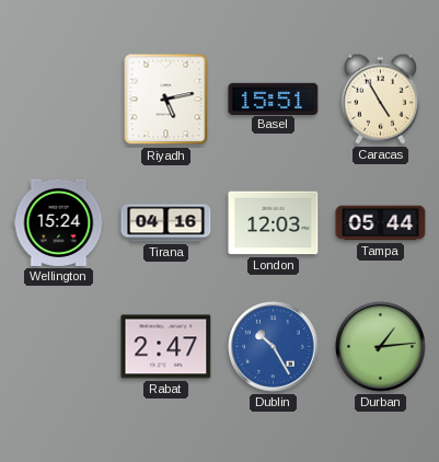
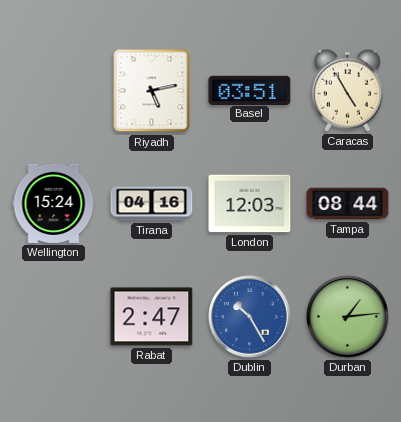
Basel: 15:51 -> 03:51
Tampa: 05:44 -> 08:44
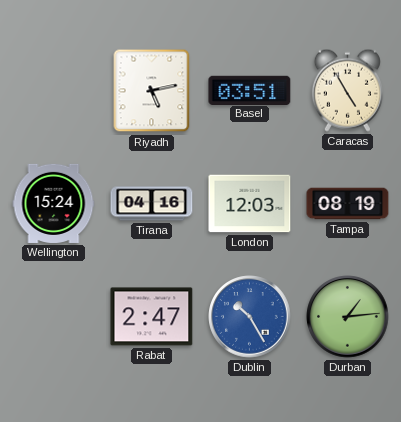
Tampa: 08:44 -> 08:19
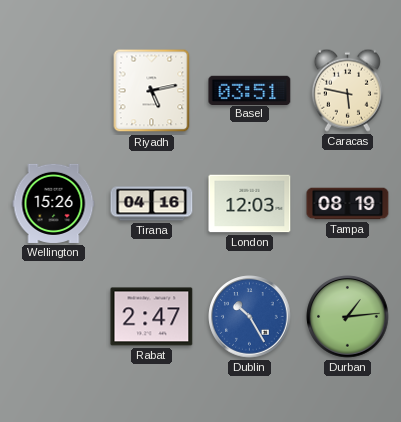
Caracas: 4:55 -> 5:47
Wellington: 15:24 -> 15:26
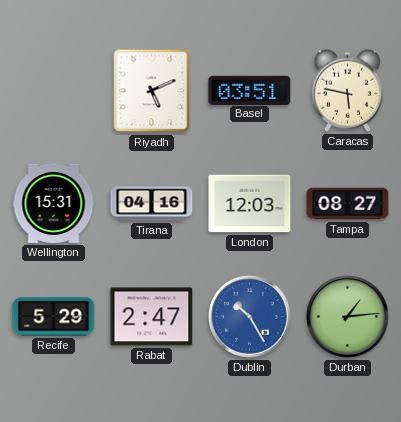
Riyadh: 5:13 -> 5:11
Wellington: 15:26 -> 15:31
Tampa: 08:19 -> 08:27
Recife: none -> 5:29
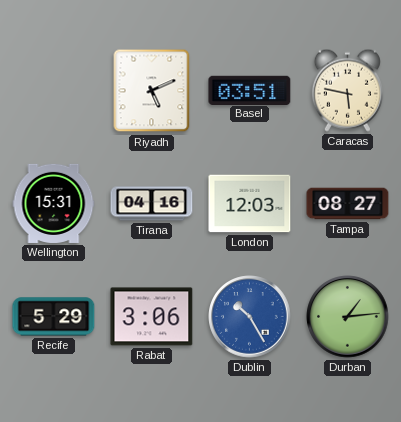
Rabat: 2:47 -> 3:06
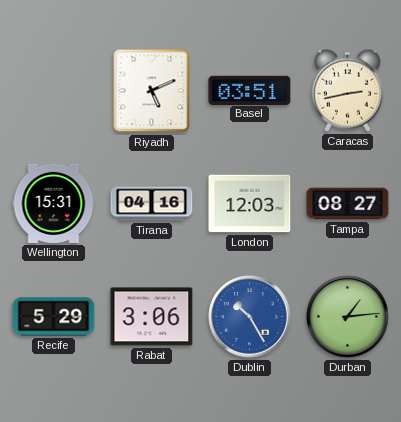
Caracas: 5:47 -> 2:43
